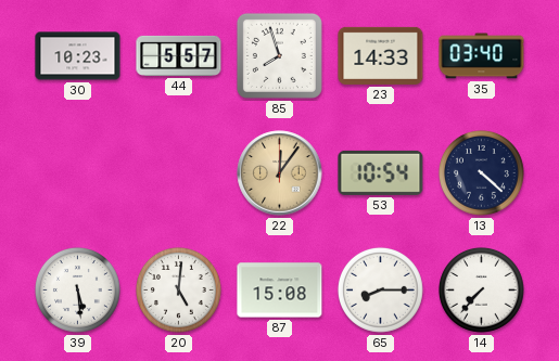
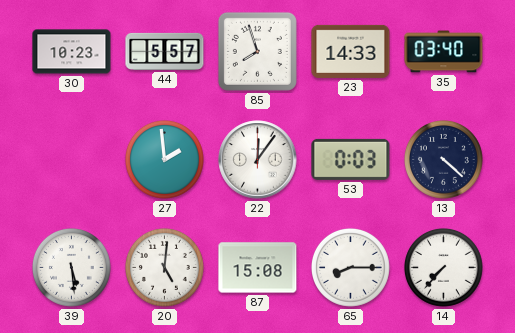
27: none -> 1:59
22 dial: champagne -> white
53: 10:54 -> 0:03
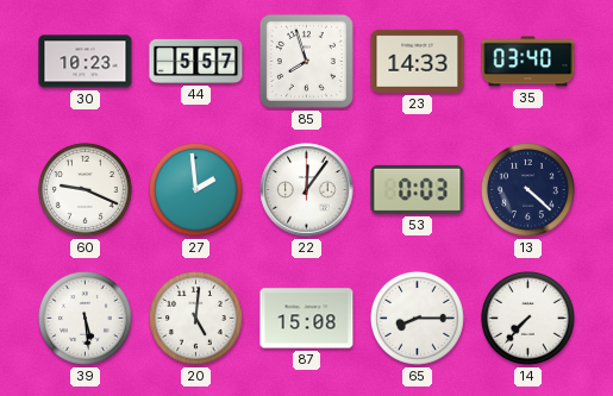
60: none -> 9:19
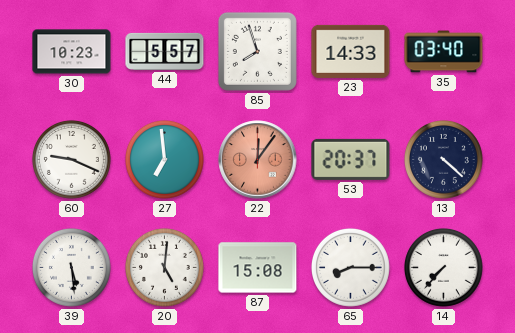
27: 1:59 -> 6:59
22 dial: white -> salmon
53: 0:03 -> 20:37
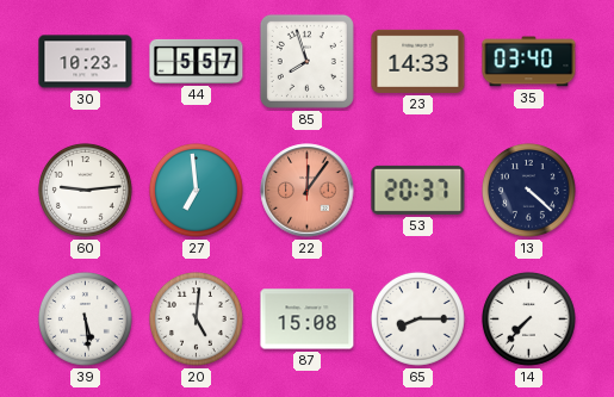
60: 9:19 -> 9:14
